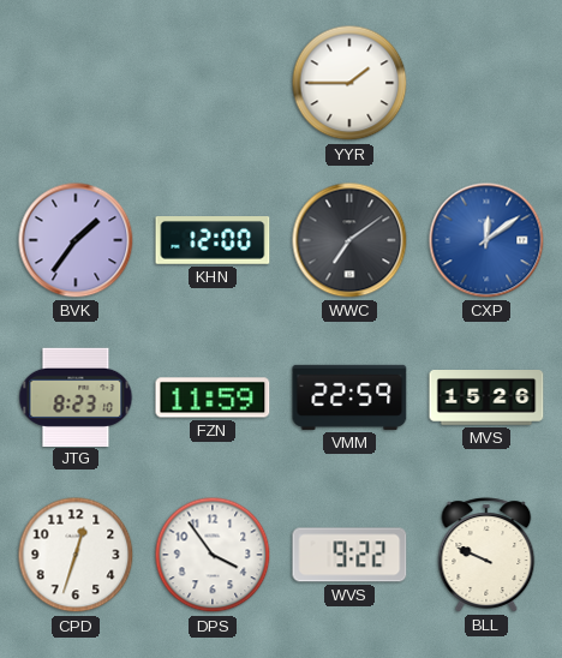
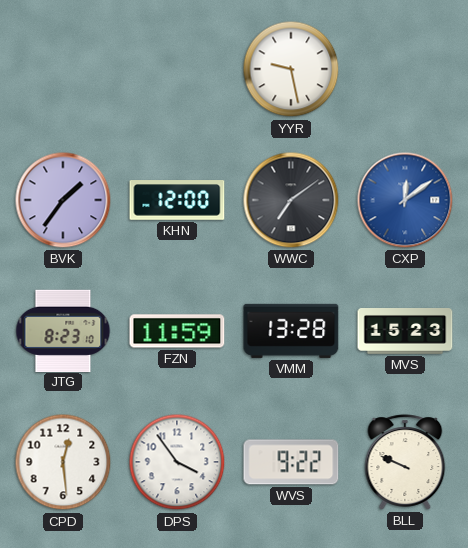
YYR: 1:45 -> 9:28
VMM: 22:59 -> 13:28
MVS: 15:26 -> 15:23
CPD: 12:33 -> 12:29
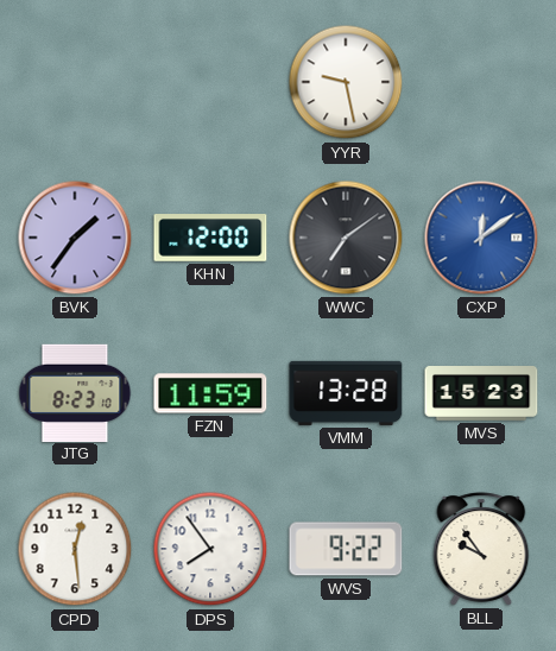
DPS: 3:54 -> 7:54
BLL: 9:49 -> 9:54
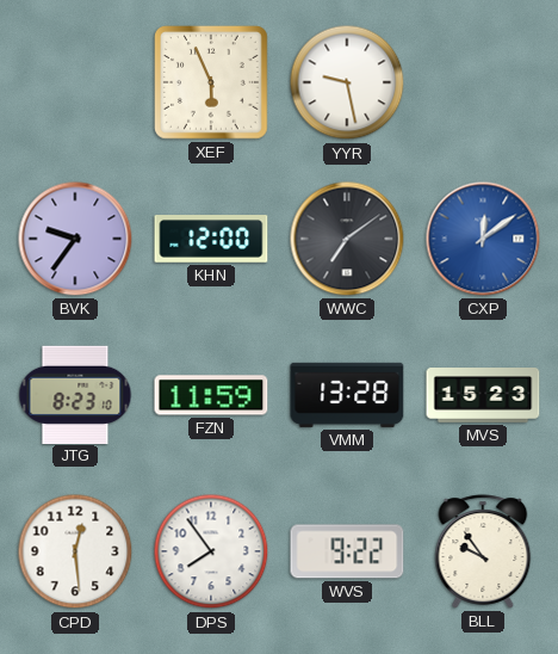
XEF: none -> 5:56
BVK: 1:36 -> 9:36
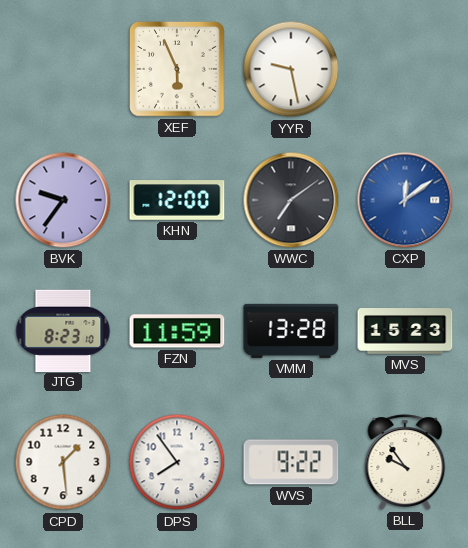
CPD: 12:29 -> 1:29
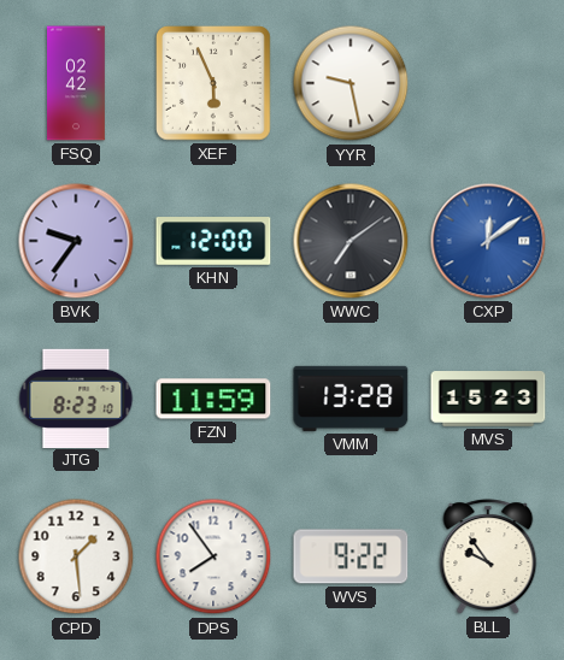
FSQ: none -> 02:42
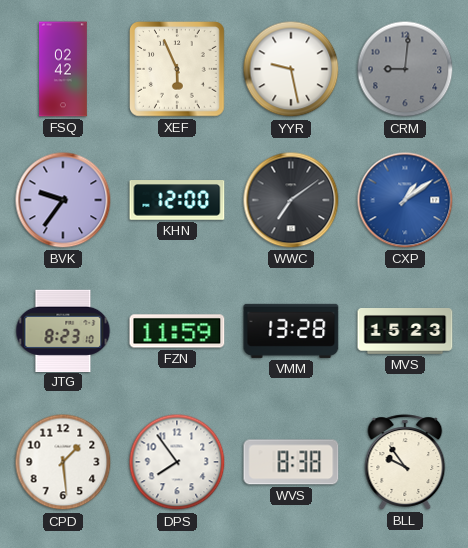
CRM: none -> 9:01
CXP: 12:09 -> 1:09
WVS: 9:22 -> 8:38
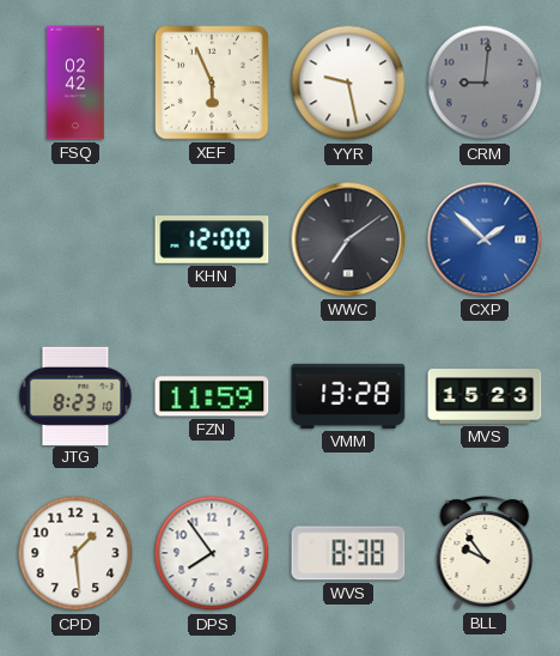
BVK: 9:36 -> none
CXP: 1:09 -> 1:52
